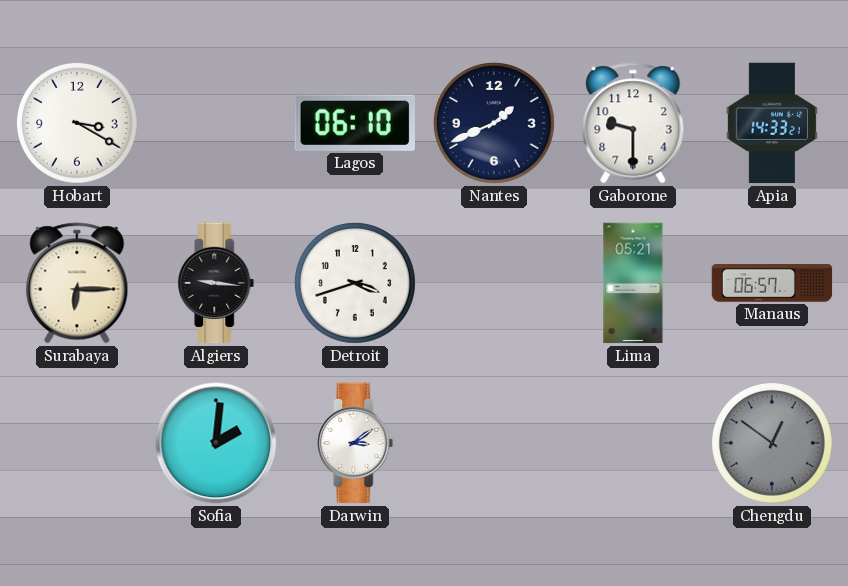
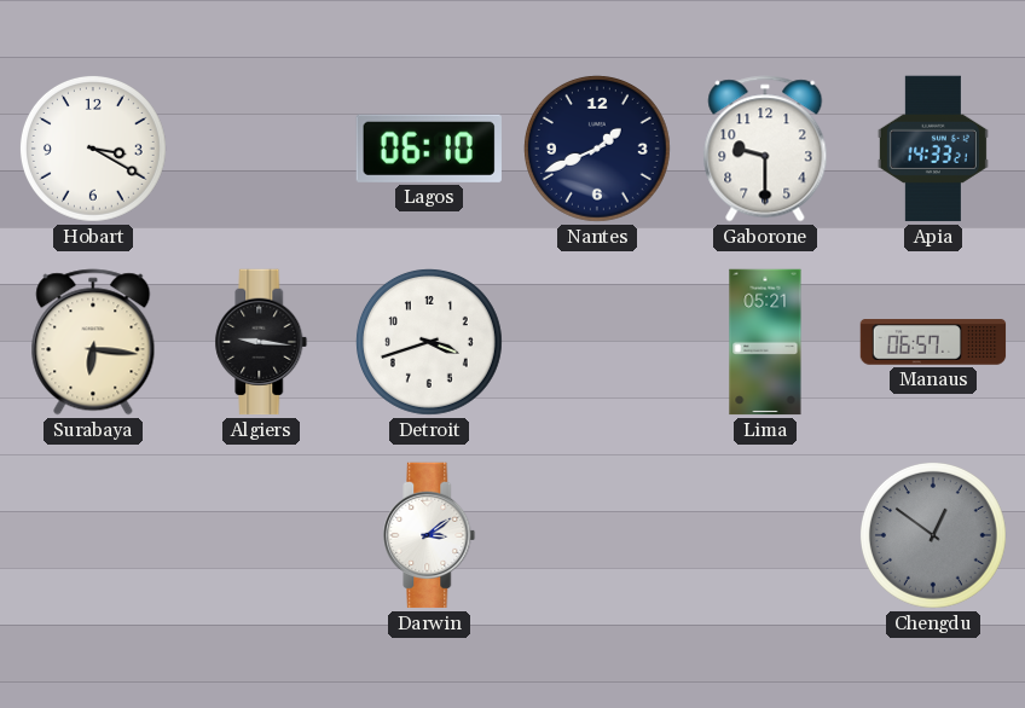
Surabaya: 6:15 -> 6:16
Sofia: 2:01 -> none
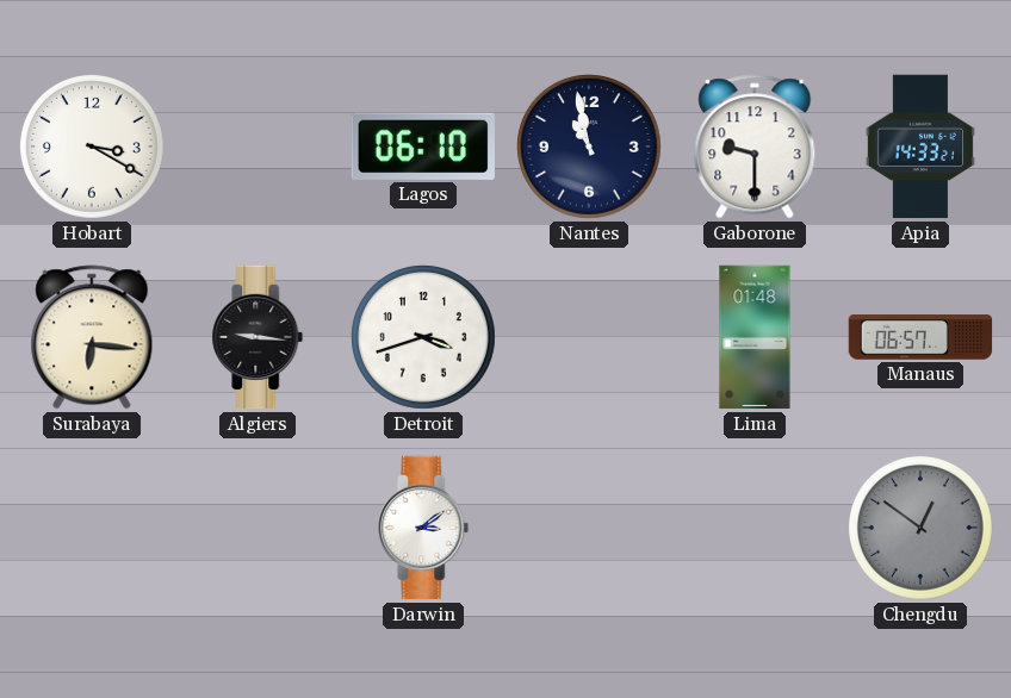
Nantes: 1:41 -> 10:58
Lima: 05:21 -> 01:48
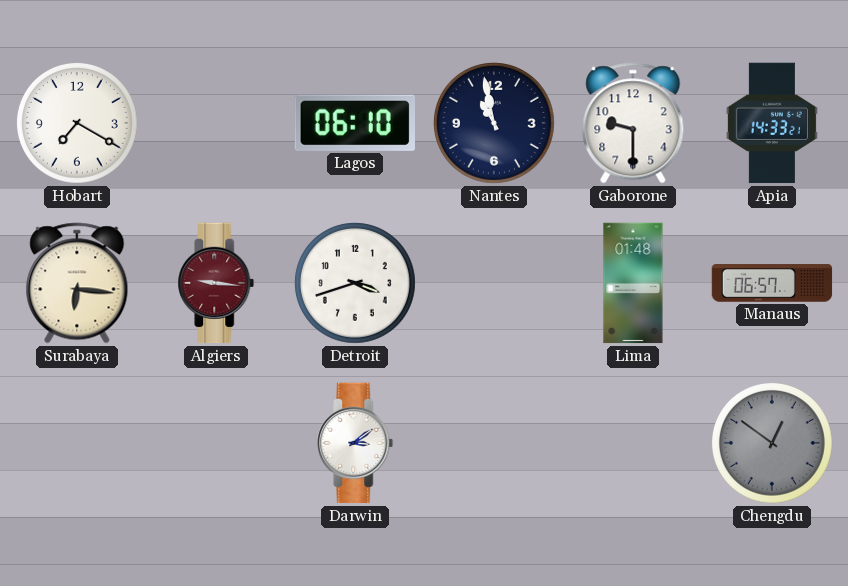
Hobart: 3:20 -> 7:20
Algiers dial: black -> burgundy
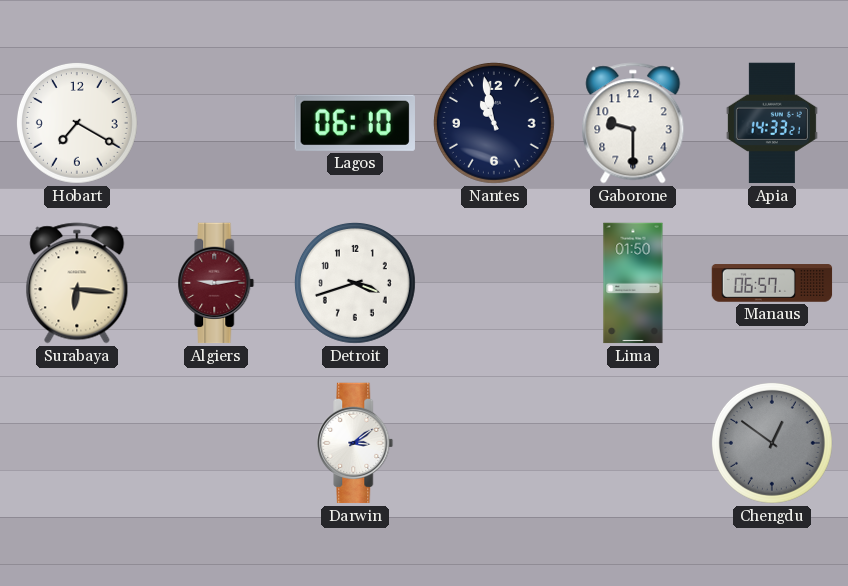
Algiers: 9:16 -> 9:14
Lima: 01:48 -> 01:50
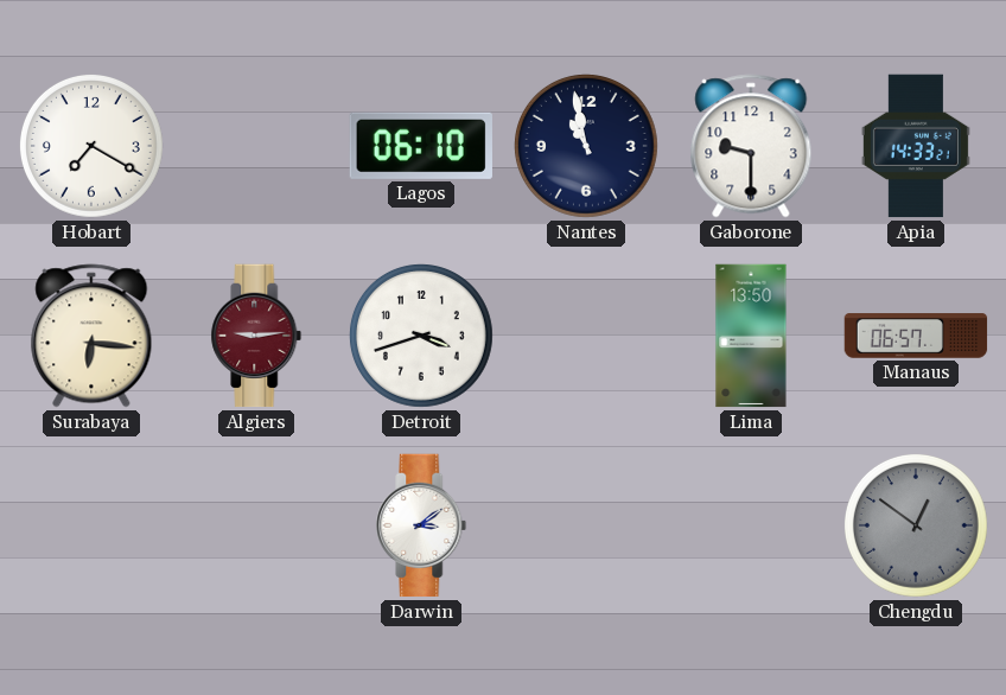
Lima: 01:50 -> 13:50
